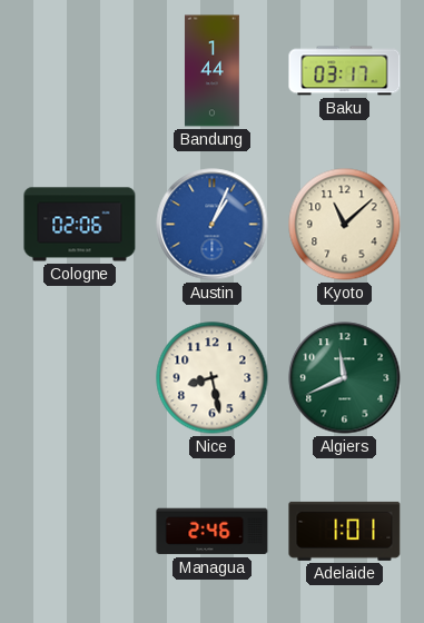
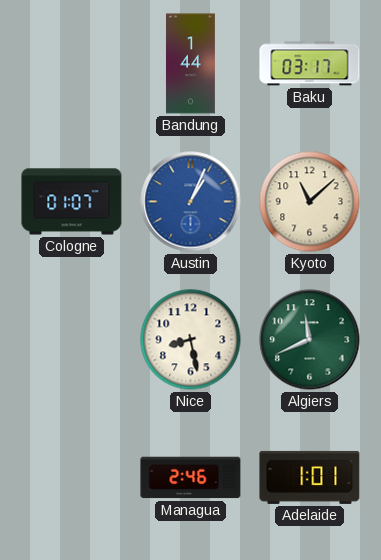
Cologne: 02:06 -> 01:07
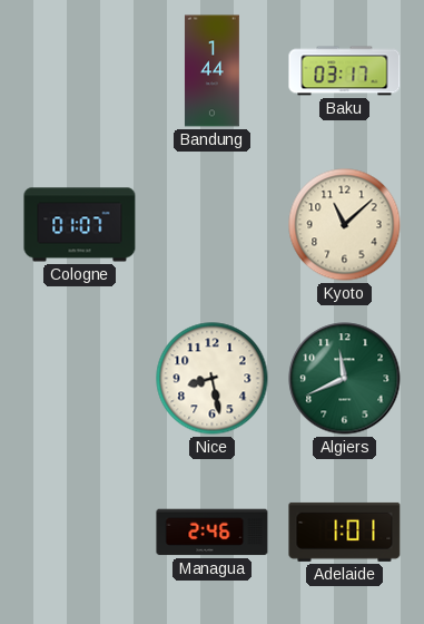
Austin: 1:04 -> none
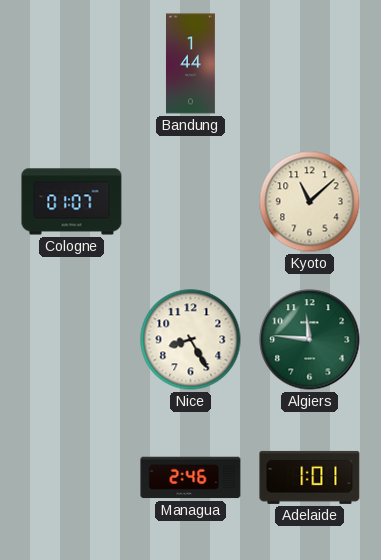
Baku: 03:17 -> none
Nice: 8:28 -> 8:25
Algiers: 11:41 -> 11:46
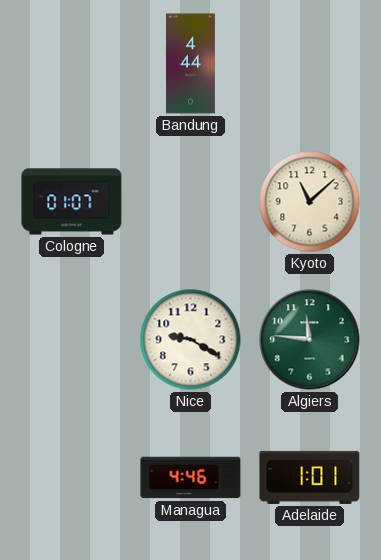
Bandung: 1:44 -> 4:44
Nice: 8:25 -> 9:20
Managua: 2:46 -> 4:46
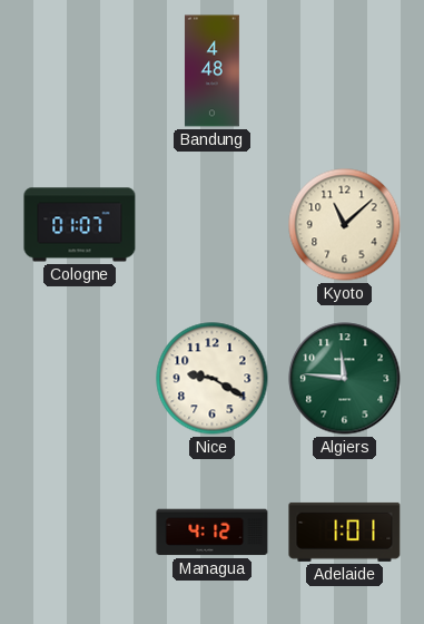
Bandung: 4:44 -> 4:48
Managua: 4:46 -> 4:12
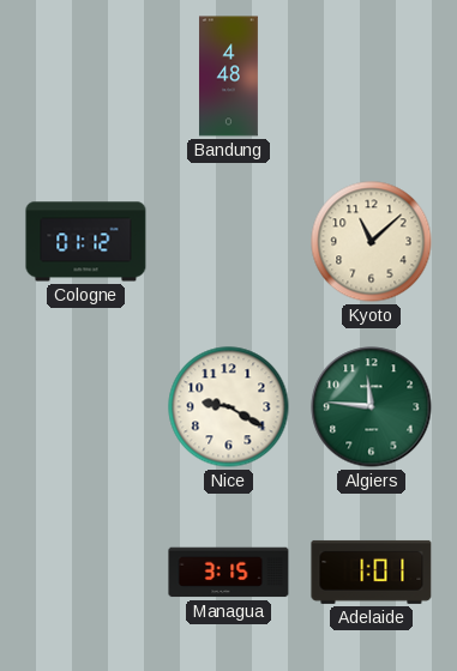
Cologne: 01:07 -> 01:12
Managua: 4:12 -> 3:15
